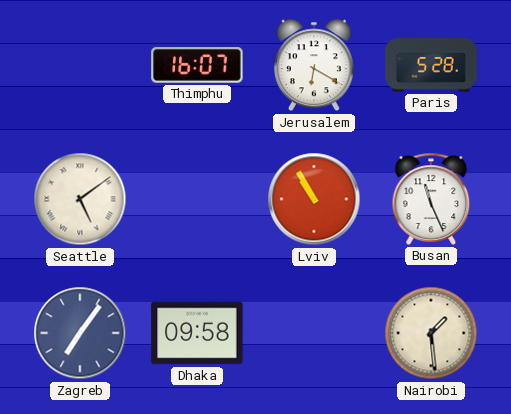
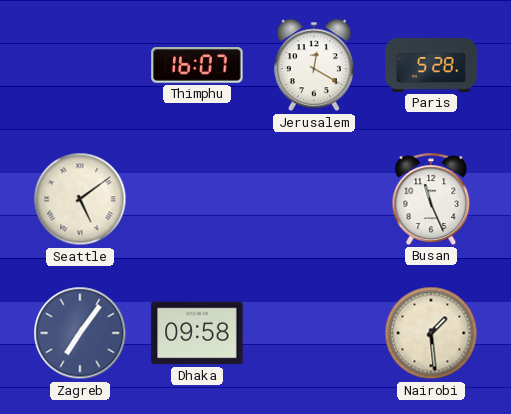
Jerusalem: 6:20 -> 12:20
Lviv: 10:55 -> none
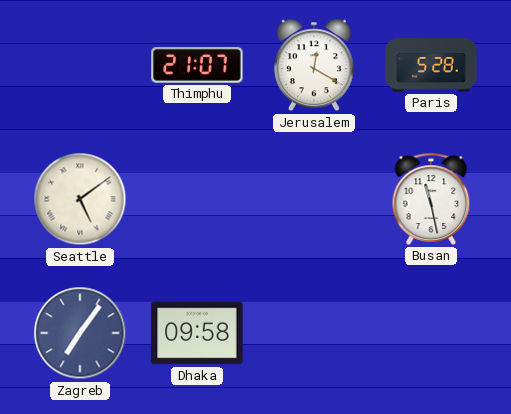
Thimphu: 16:07 -> 21:07
Busan: 11:26 -> 11:28
Nairobi: 1:29 -> none
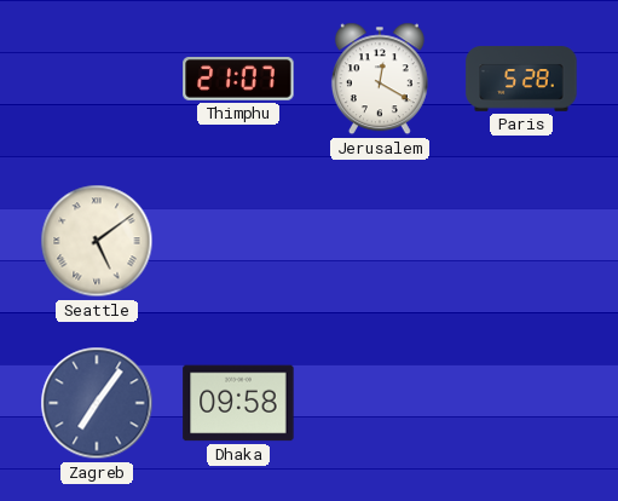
Busan: 11:28 -> none
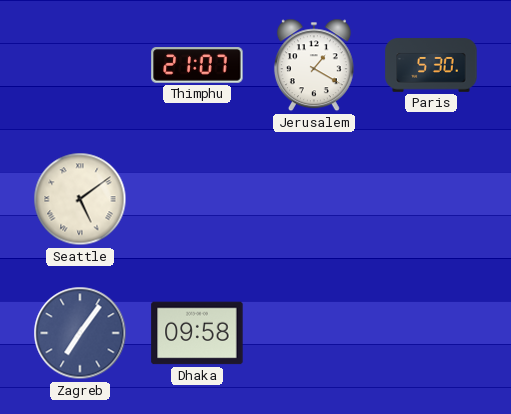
Jerusalem: 12:20 -> 1:20
Paris: 5:28 -> 5:30
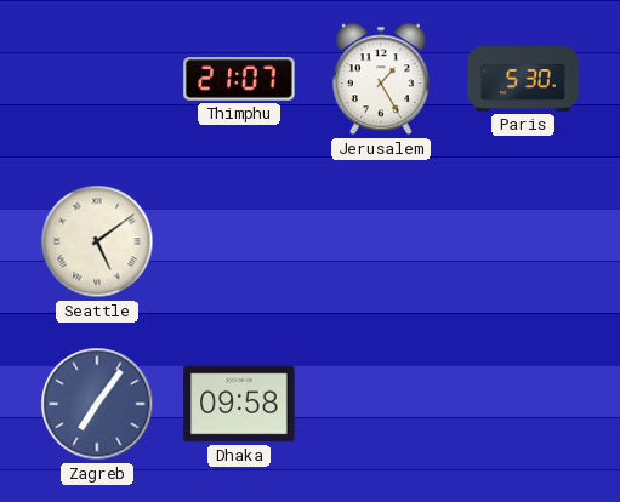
Jerusalem: 1:20 -> 1:25
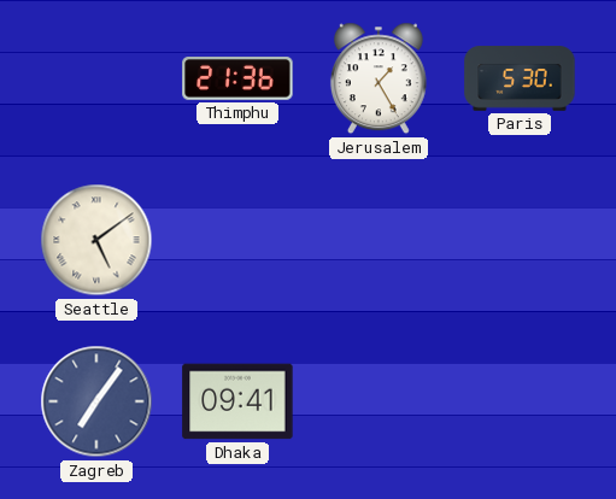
Thimphu: 21:07 -> 21:36
Dhaka: 09:58 -> 09:41
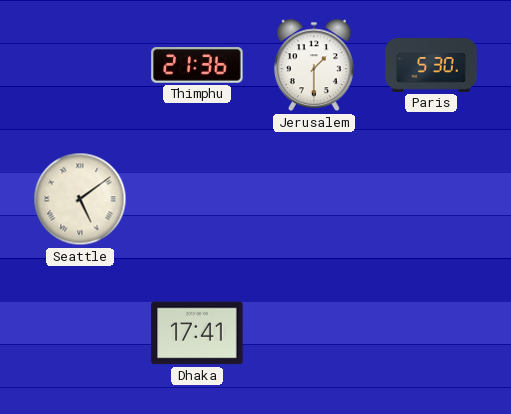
Jerusalem: 1:25 -> 1:30
Zagreb: 7:06 -> none
Dhaka: 09:41 -> 17:41
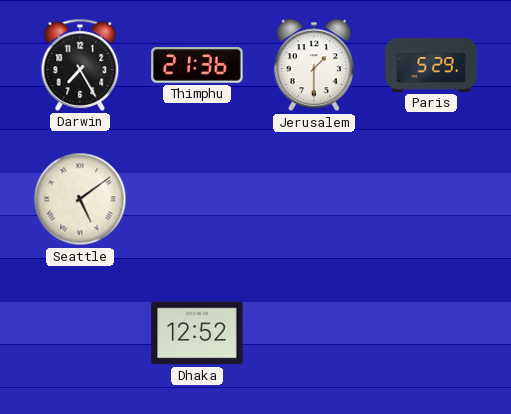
Darwin: none -> 7:25
Paris: 5:30 -> 5:29
Dhaka: 17:41 -> 12:52
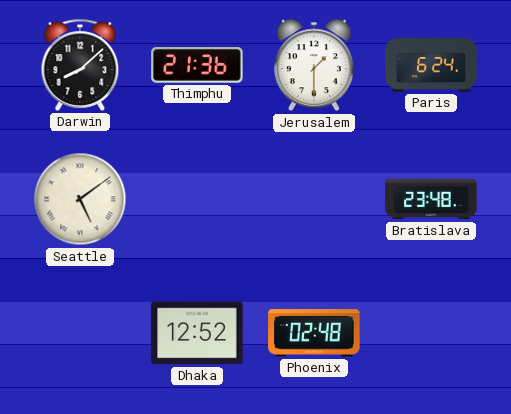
Darwin: 7:25 -> 8:08
Paris: 5:29 -> 6:24
Bratislava: none -> 23:48
Phoenix: none -> 02:48
